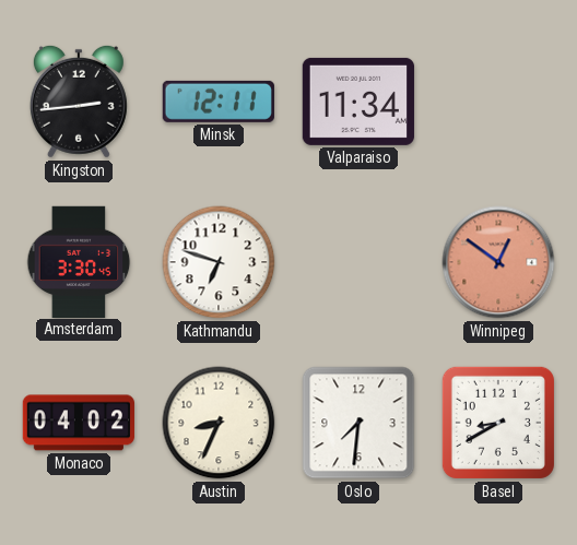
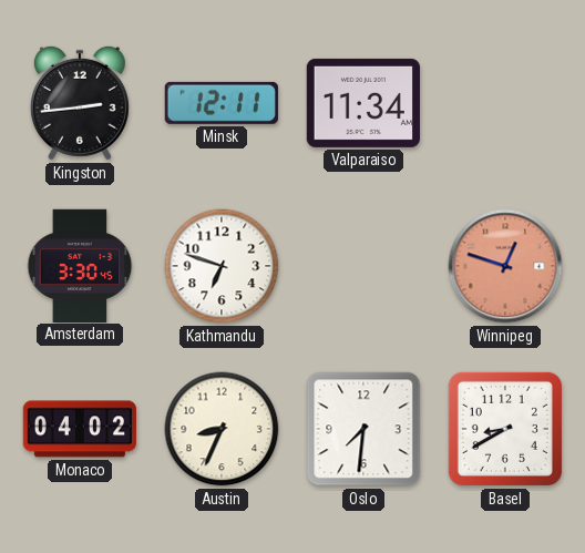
Winnipeg: 12:51 -> 12:48
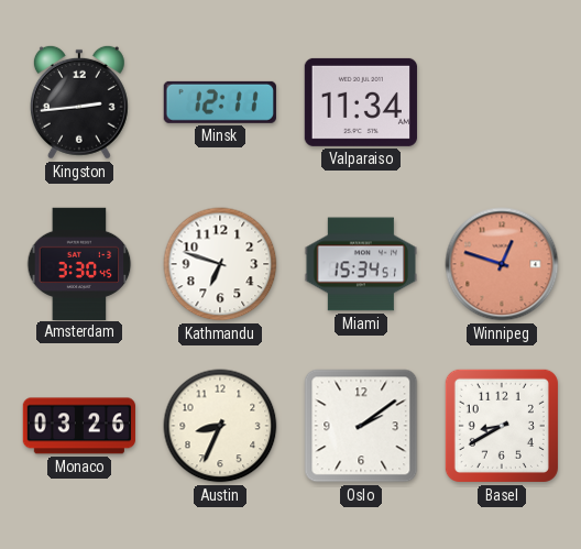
Miami: none -> 15:34
Monaco: 04:02 -> 03:26
Oslo: 7:31 -> 2:09
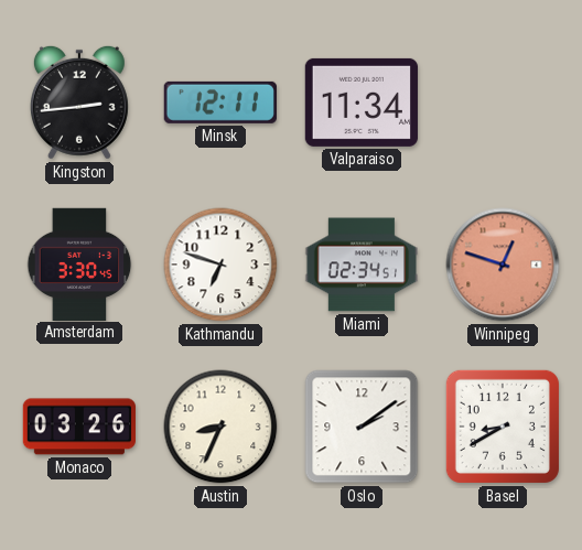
Miami: 15:34 -> 02:34
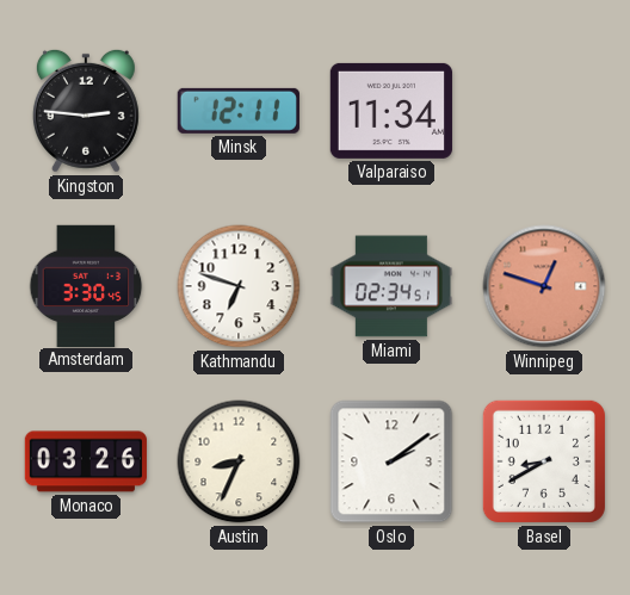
Kingston: 2:44 -> 2:46
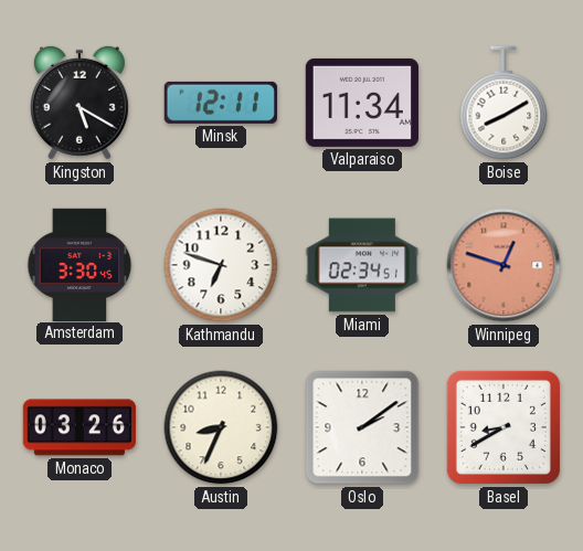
Kingston: 2:46 -> 5:20
Boise: none -> 8:10
